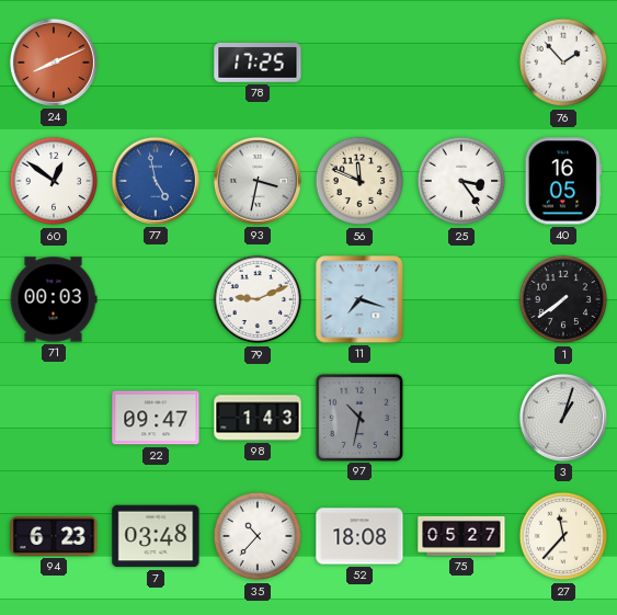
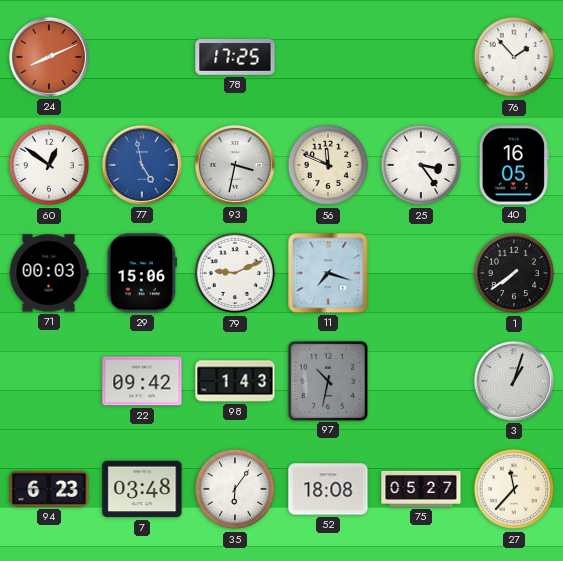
29: none -> 15:06
22: 09:47 -> 09:42
35: 10:37 -> 6:06
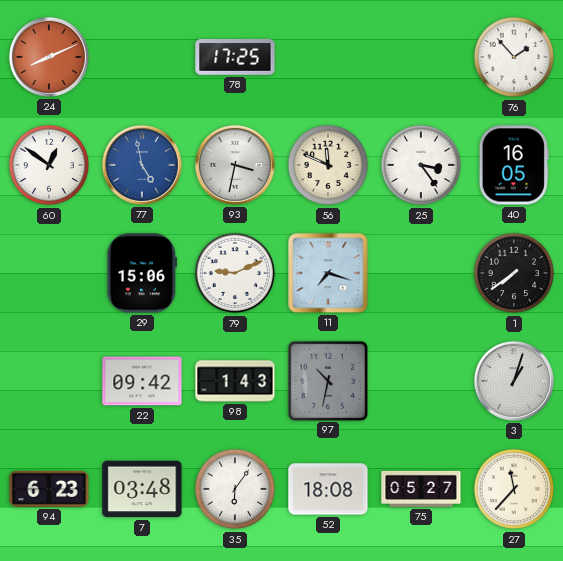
71: 00:03 -> none
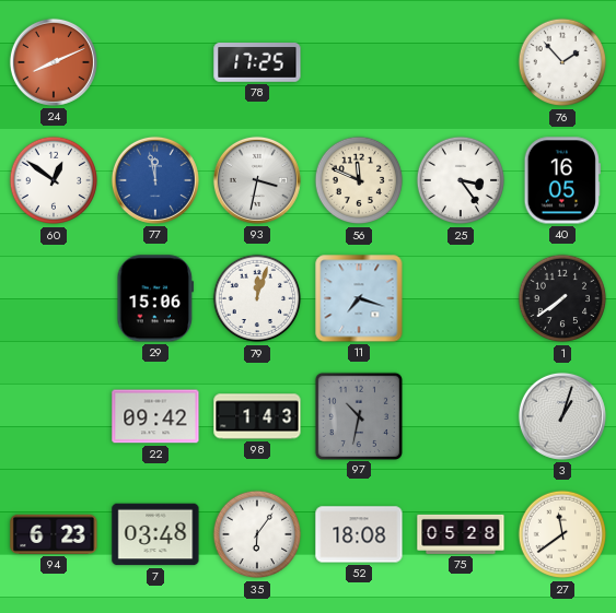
77: 4:58 -> 11:58
79: 9:11 -> 12:03
75: 05:27 -> 05:28
27: 11:37 -> 11:39
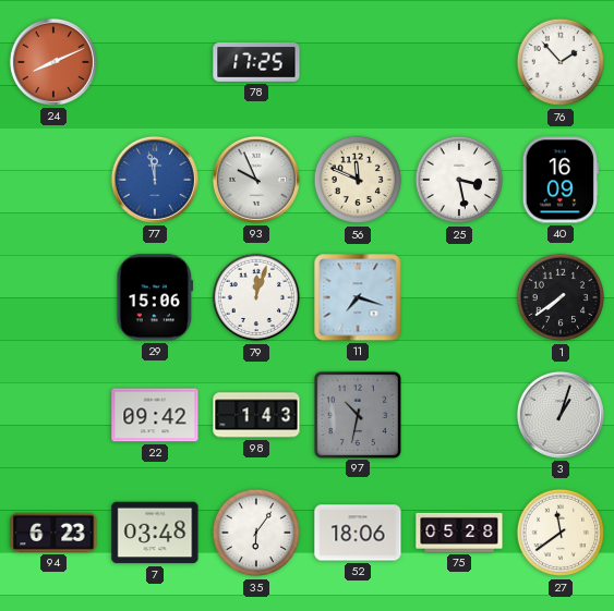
60: 12:51 -> none
93: 3:32 -> 9:56
25: 3:24 -> 3:28
40: 16:05 -> 16:09
52: 18:08 -> 18:06
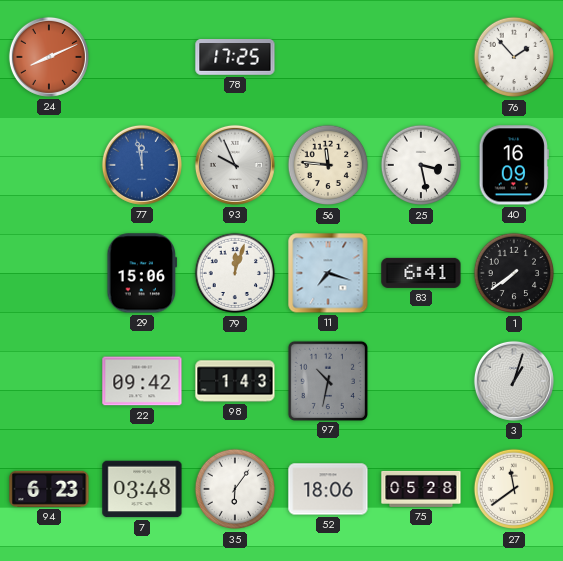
56: 11:49 -> 11:46
83: none -> 6:41
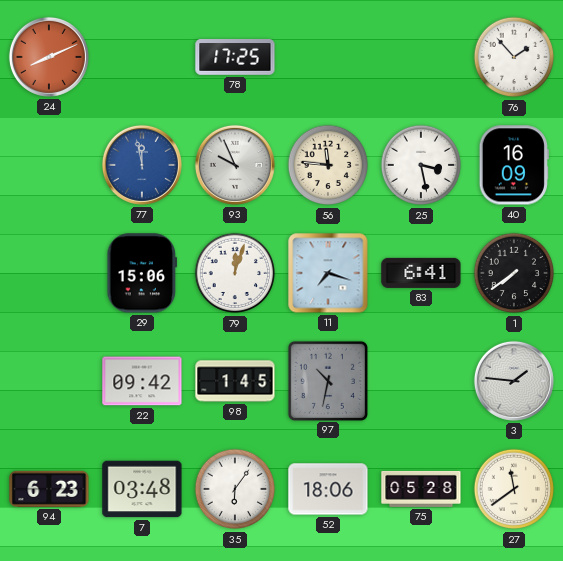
98: 1:43 -> 1:45
3: 1:03 -> 1:46
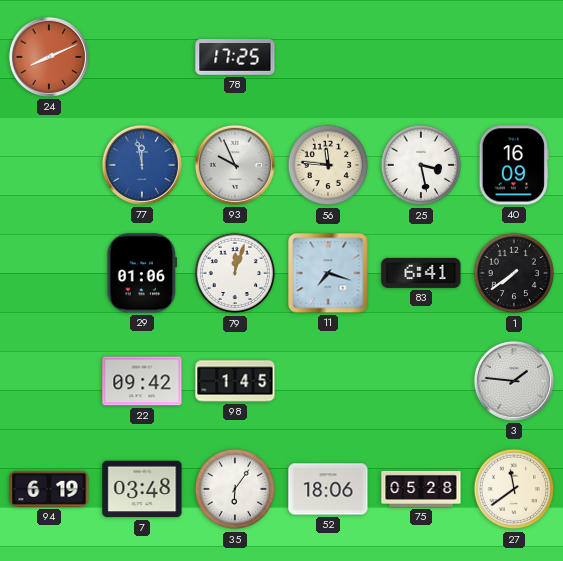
76: 1:53 -> none
29: 15:06 -> 01:06
97: 10:32 -> none
94: 6:23 -> 6:19
